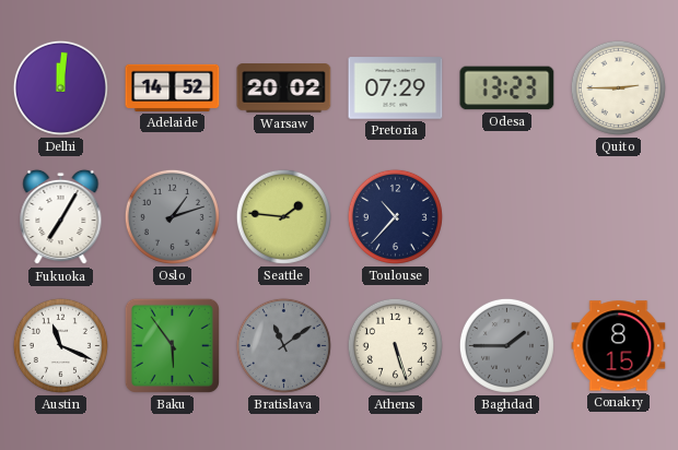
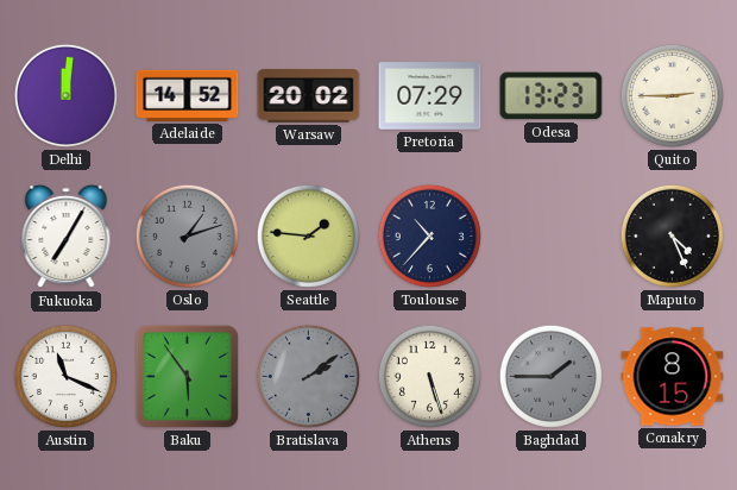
Maputo: none -> 4:26
Bratislava: 11:09 -> 2:09
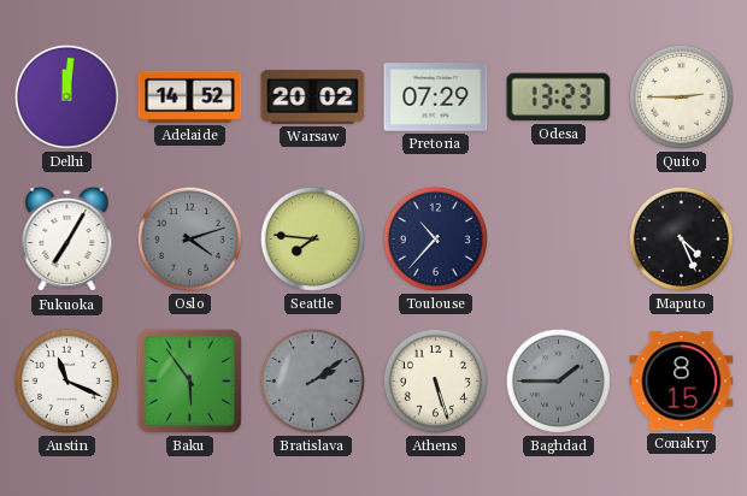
Oslo: 1:12 -> 4:12
Seattle: 1:46 -> 7:46
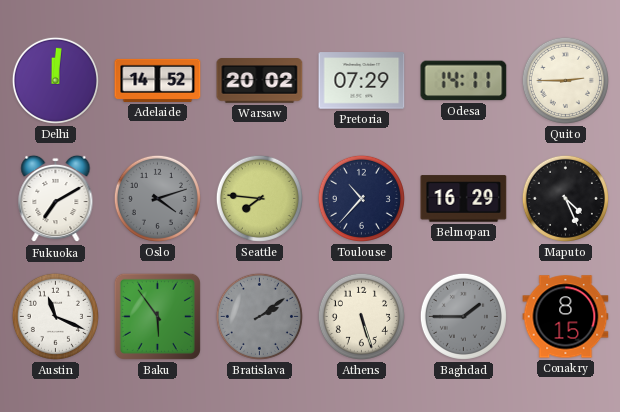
Odesa: 13:23 -> 14:11
Fukuoka: 7:05 -> 7:10
Belmopan: none -> 16:29
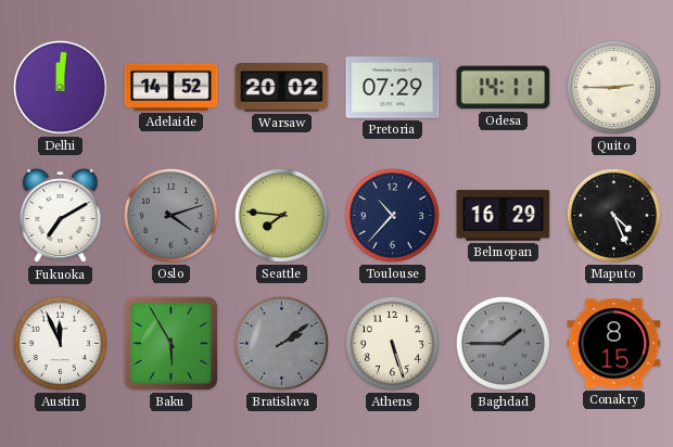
Austin: 11:19 -> 11:56
Baku: 5:54 -> 5:55
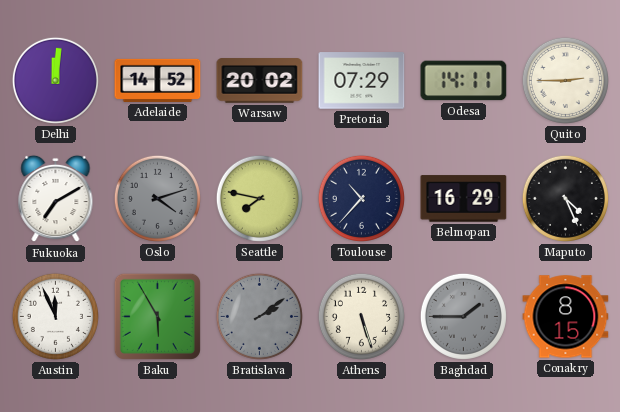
Seattle: 7:46 -> 7:47
